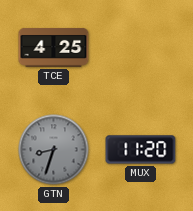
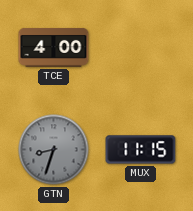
TCE: 4:25 -> 4:00
MUX: 11:20 -> 11:15
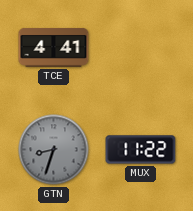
TCE: 4:00 -> 4:41
MUX: 11:15 -> 11:22
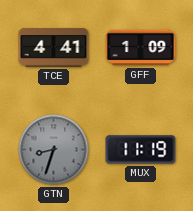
GFF: none -> 1:09
MUX: 11:22 -> 11:19
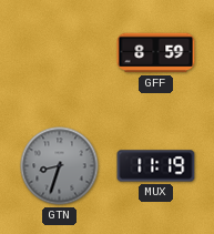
TCE: 4:41 -> none
GFF: 1:09 -> 8:59
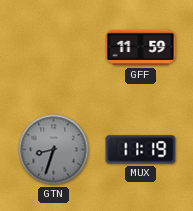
GFF: 8:59 -> 11:59
